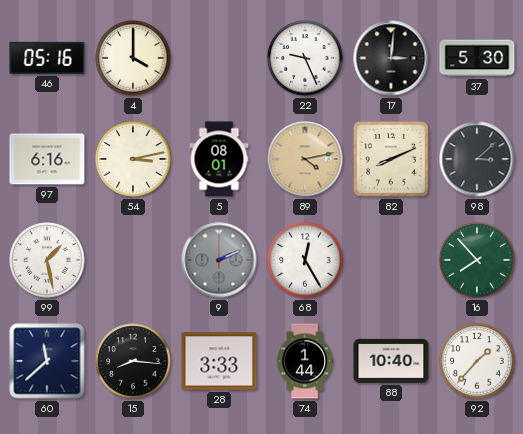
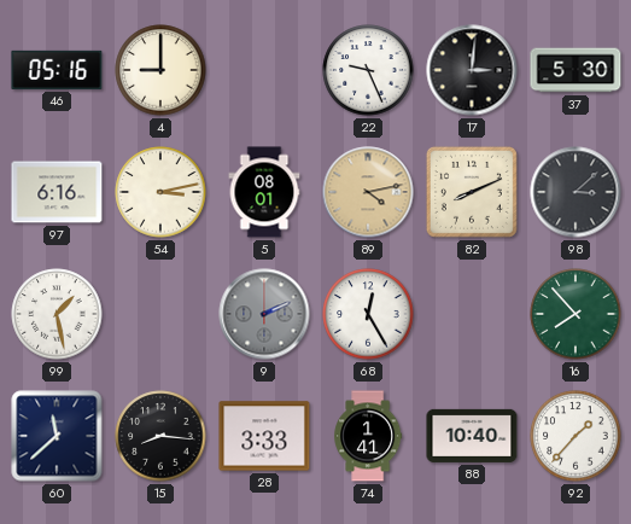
4: 4:00 -> 9:00
74: 1:44 -> 1:41
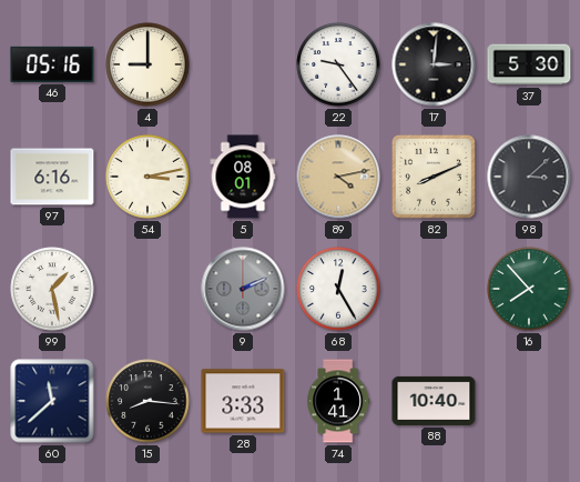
22: 9:26 -> 9:24
92: 1:37 -> none
